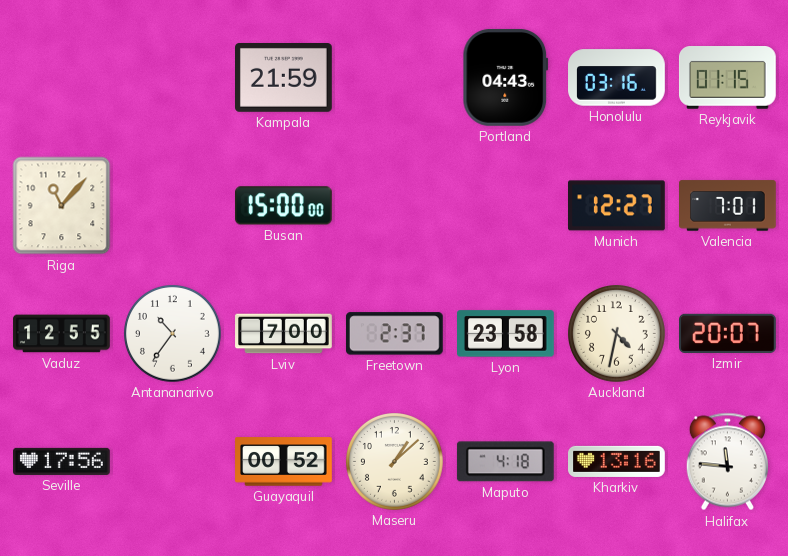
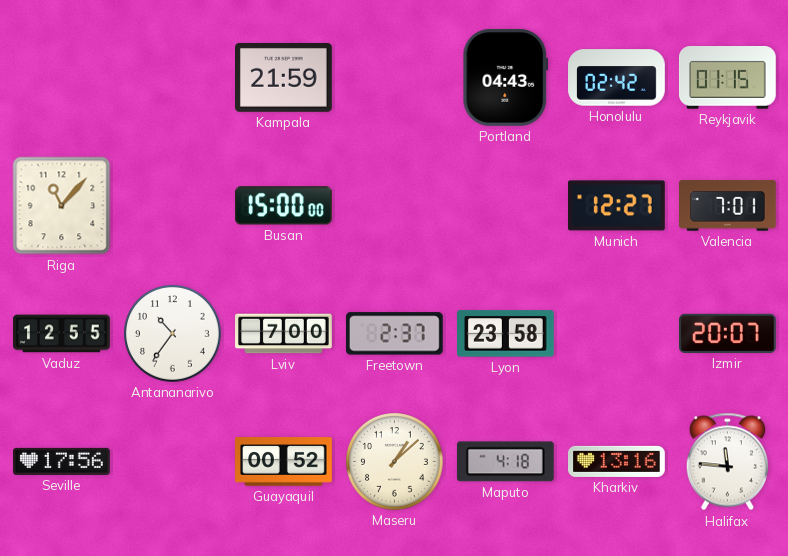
Honolulu: 03:16 -> 02:42
Auckland: 4:32 -> none
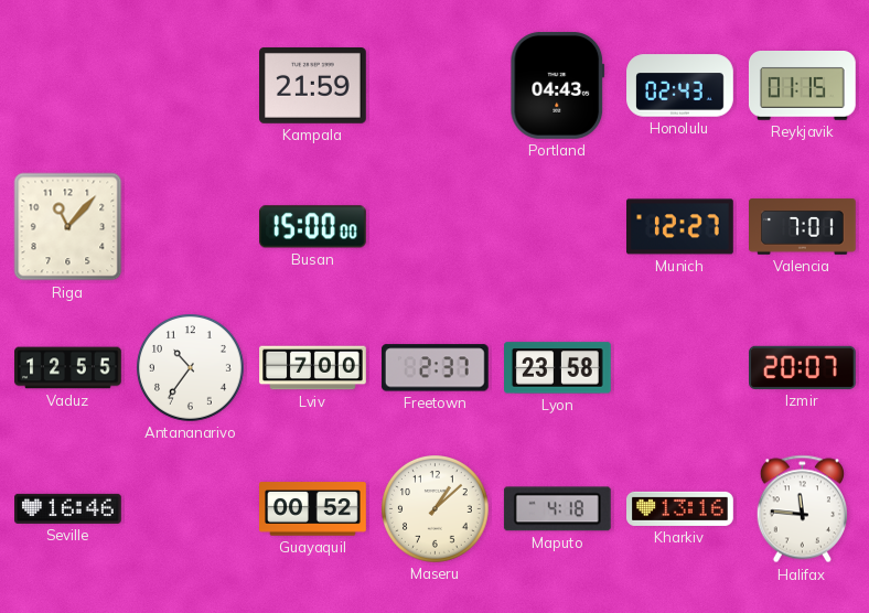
Honolulu: 02:42 -> 02:43
Seville: 17:56 -> 16:46
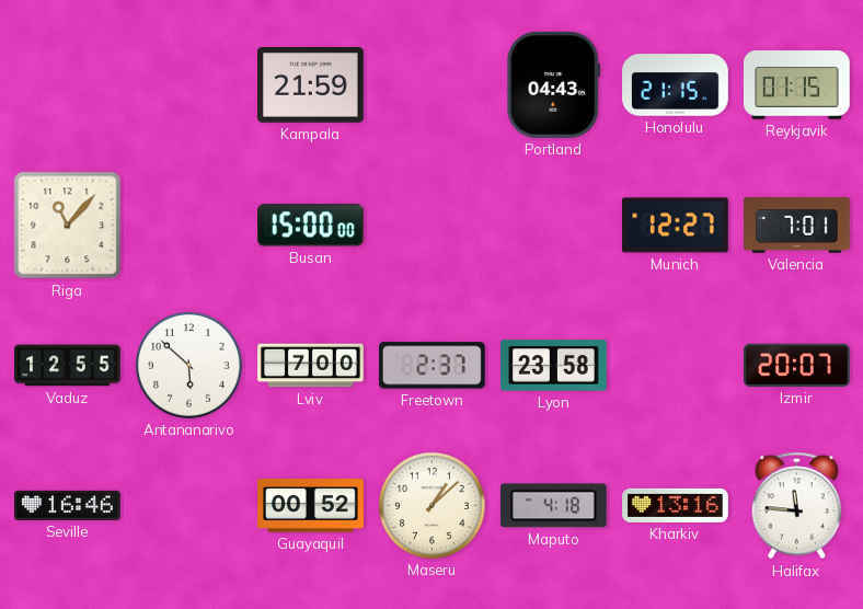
Honolulu: 02:43 -> 21:15
Antananarivo: 10:36 -> 5:52
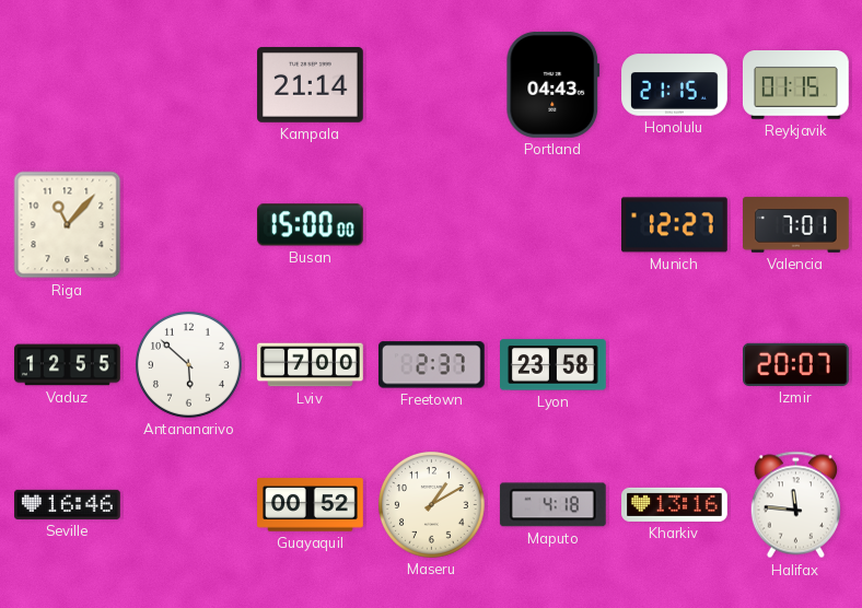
Kampala: 21:59 -> 21:14
Maseru: 1:08 -> 1:10
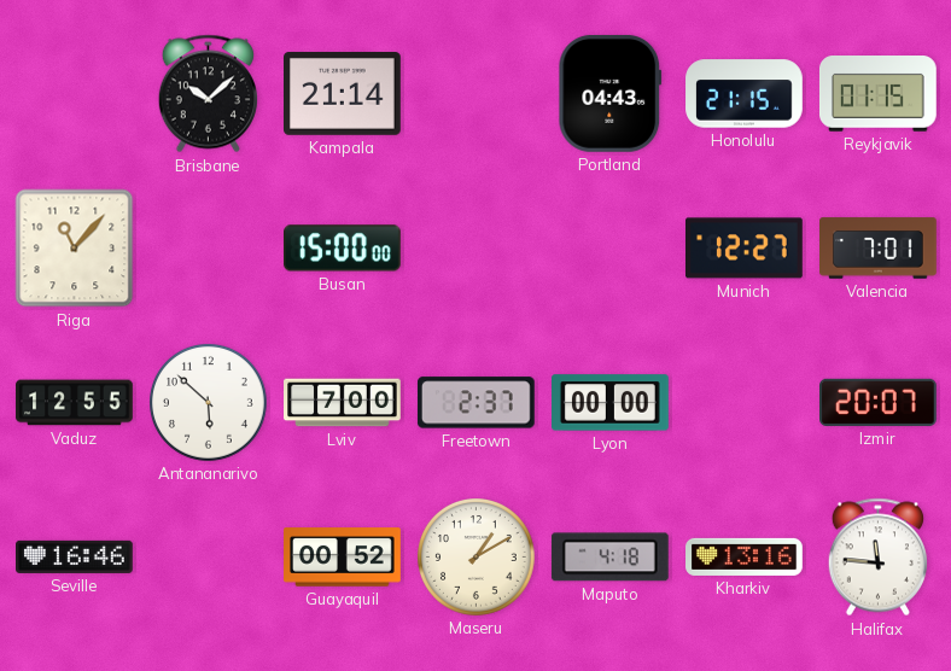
Brisbane: none -> 10:08
Lyon: 23:58 -> 00:00
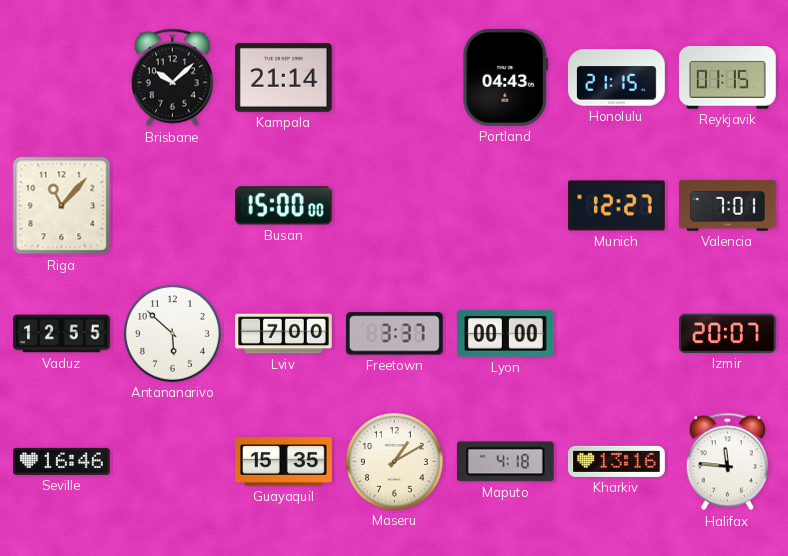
Freetown: 2:37 -> 3:37
Guayaquil: 00:52 -> 15:35
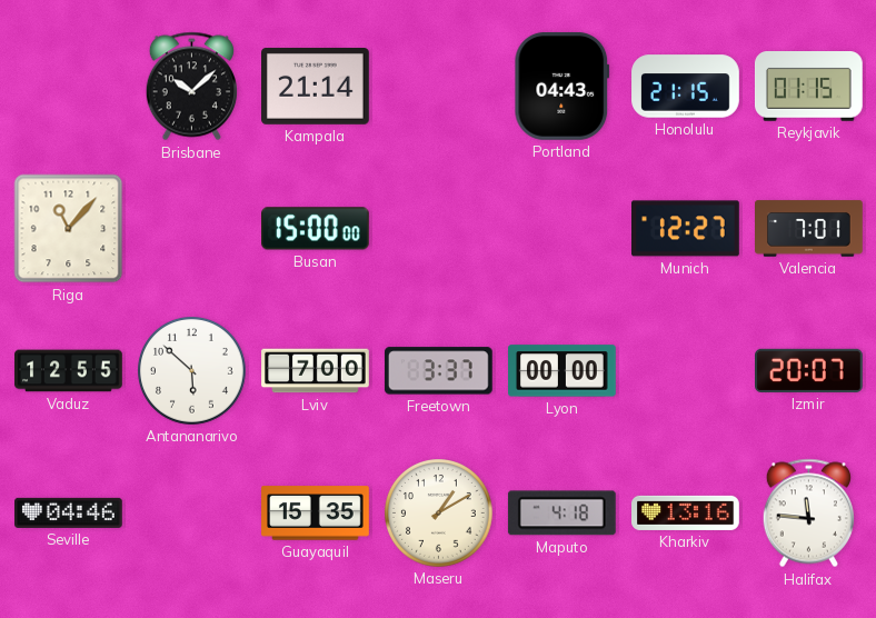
Seville: 16:46 -> 04:46
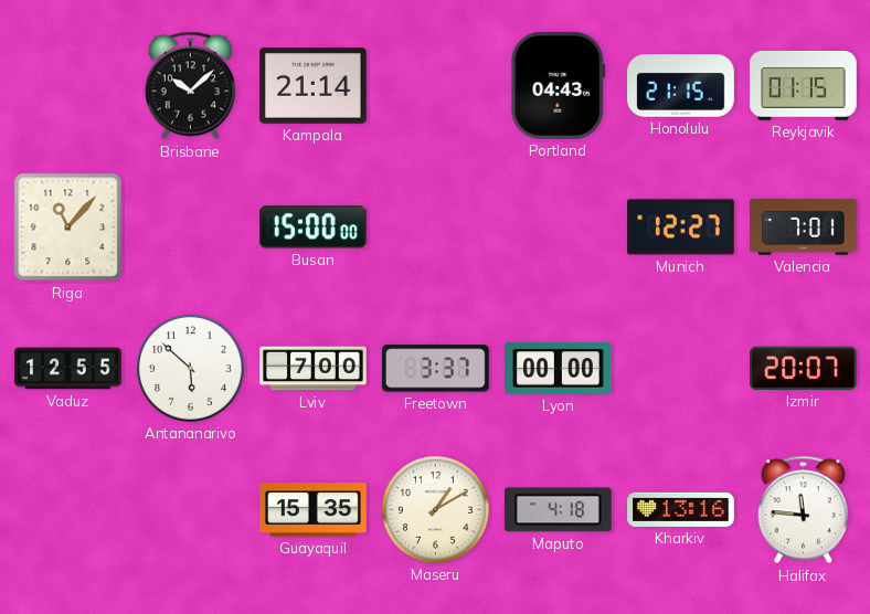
Seville: 04:46 -> none
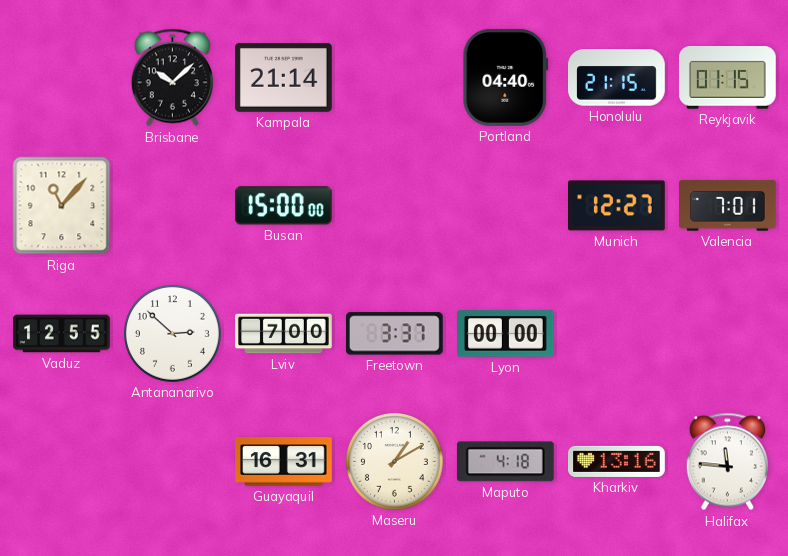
Portland: 04:43 -> 04:40
Antananarivo: 5:52 -> 2:52
Izmir: 20:07 -> none
Guayaquil: 15:35 -> 16:31
